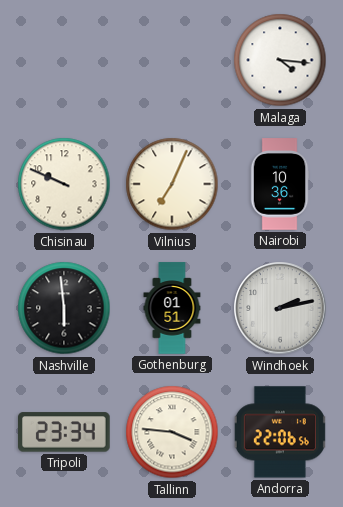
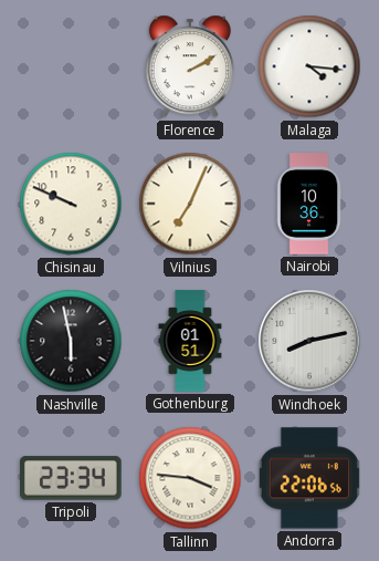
Florence: none -> 2:10
Nashville: 5:59 -> 5:58
Windhoek: 2:13 -> 8:13
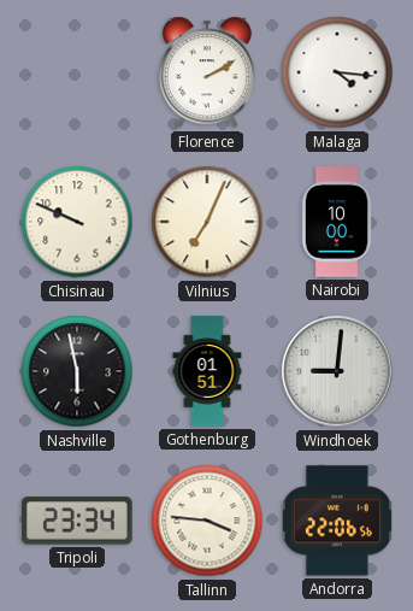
Nairobi: 10:36 -> 10:00
Windhoek: 8:13 -> 9:01
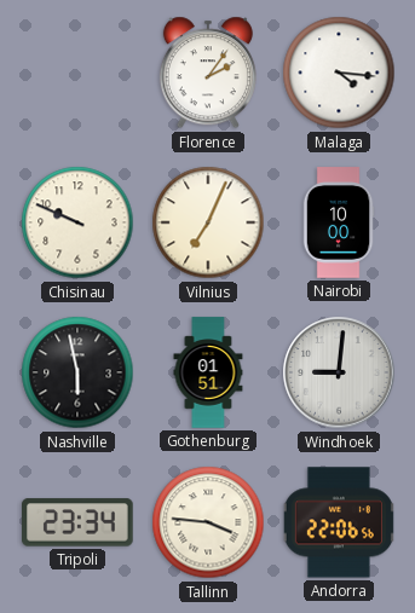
Florence: 2:10 -> 2:06
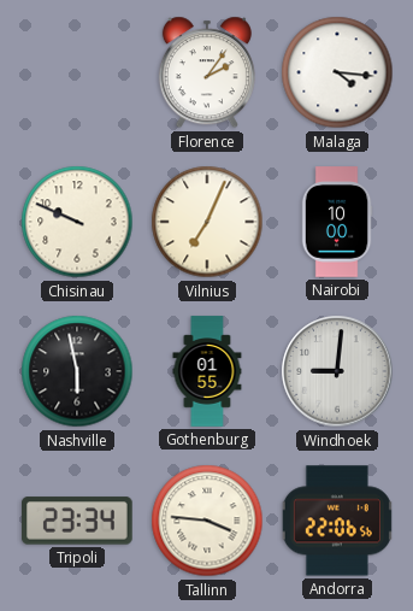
Gothenburg: 01:51 -> 01:55
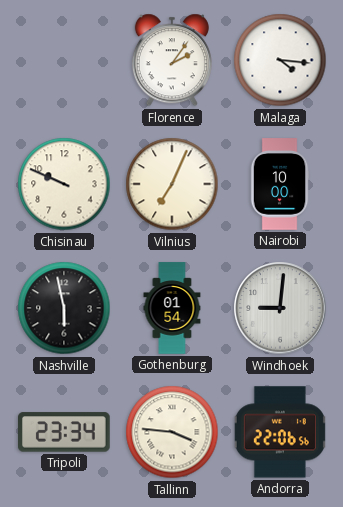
Gothenburg: 01:55 -> 01:54
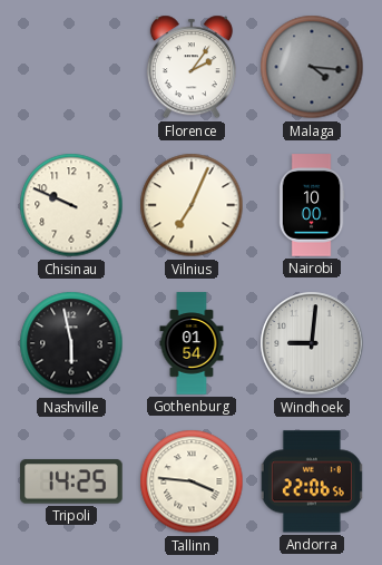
Malaga dial: white -> grey
Tripoli: 23:34 -> 14:25
